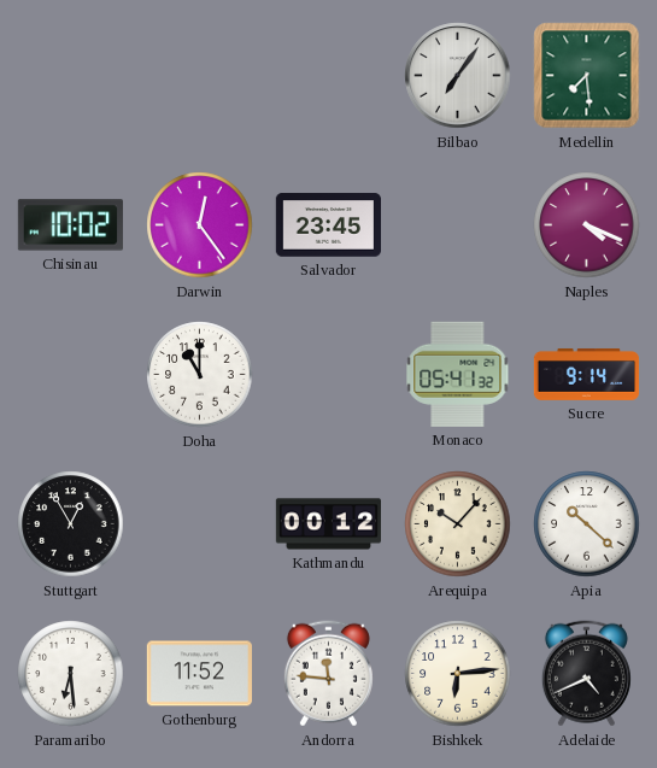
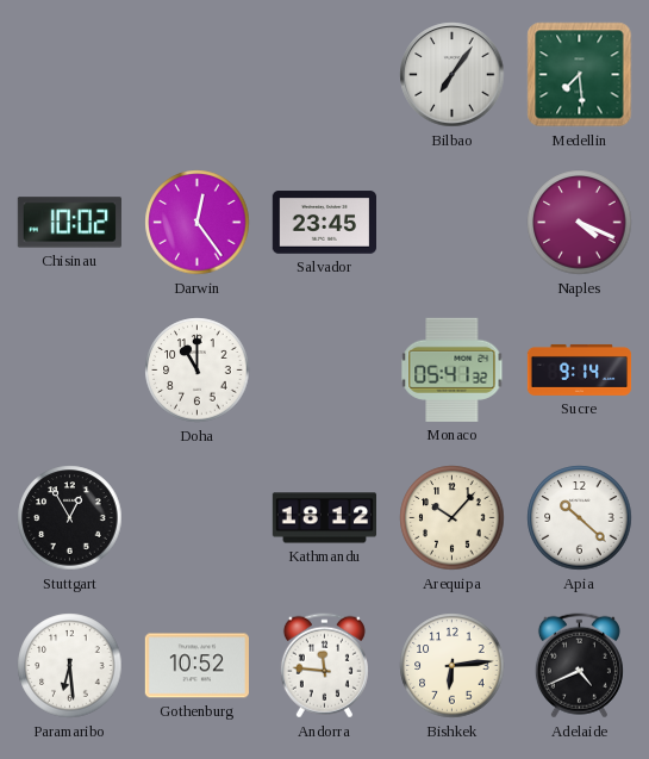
Kathmandu: 00:12 -> 18:12
Gothenburg: 11:52 -> 10:52
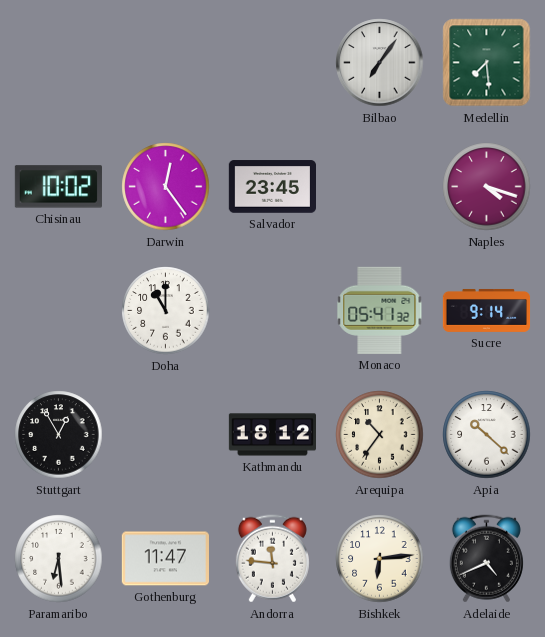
Naples: 4:19 -> 4:18
Arequipa: 10:07 -> 10:36
Gothenburg: 10:52 -> 11:47
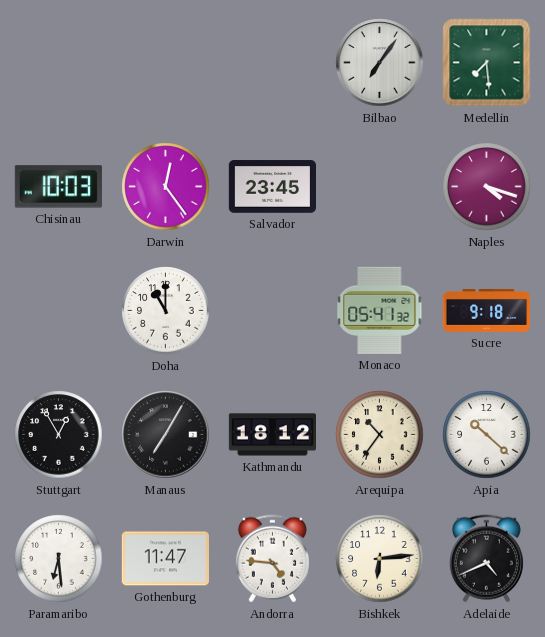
Chisinau: 10:02 -> 10:03
Sucre: 9:14 -> 9:18
Manaus: none -> 7:05
Andorra: 11:46 -> 4:46
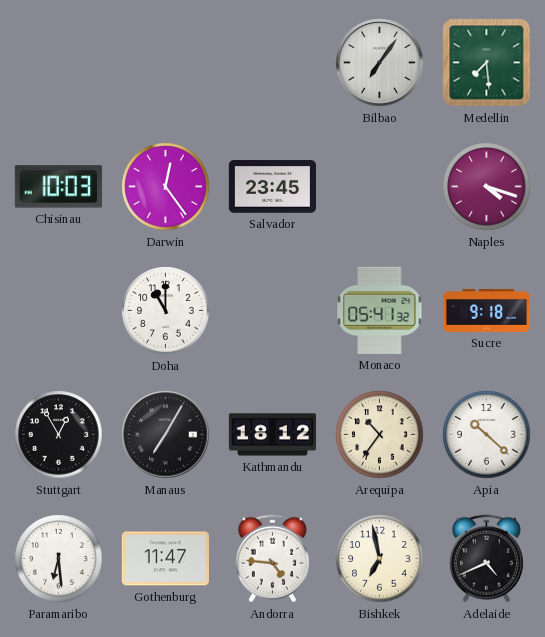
Bishkek: 6:14 -> 6:58
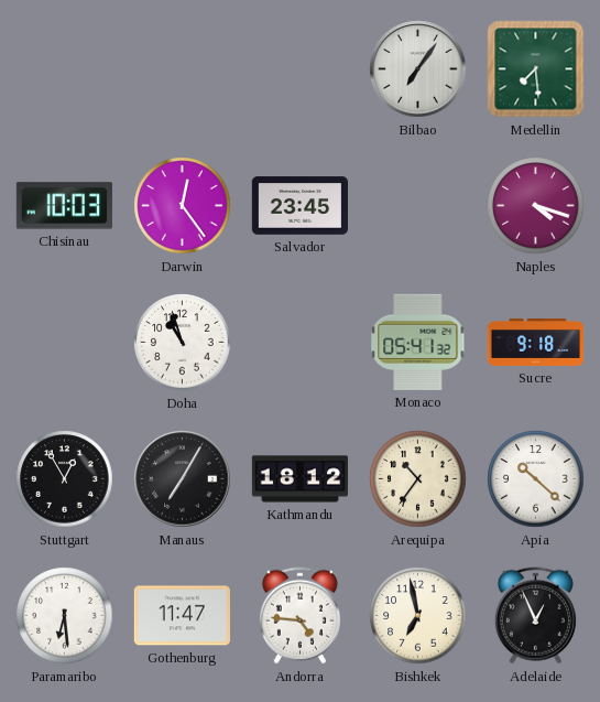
Doha: 11:00 -> 10:57
Adelaide: 4:41 -> 12:56
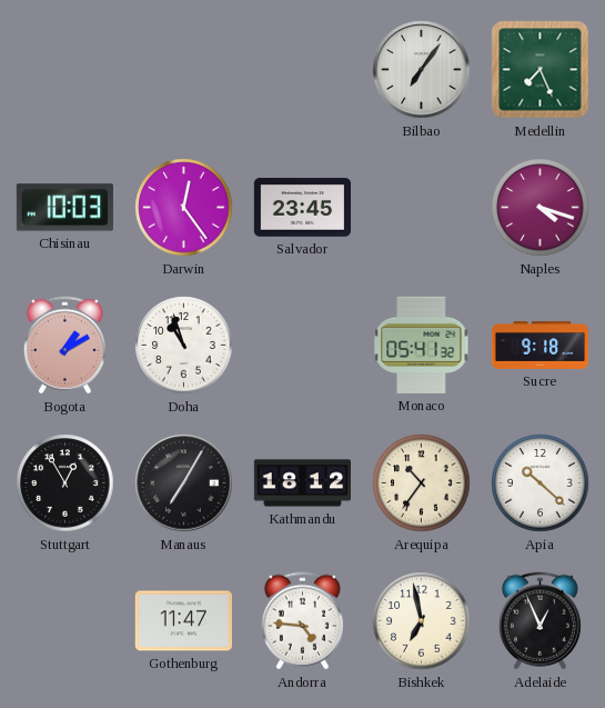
Medellin: 7:29 -> 7:26
Bogota: none -> 1:10
Paramaribo: 6:29 -> none
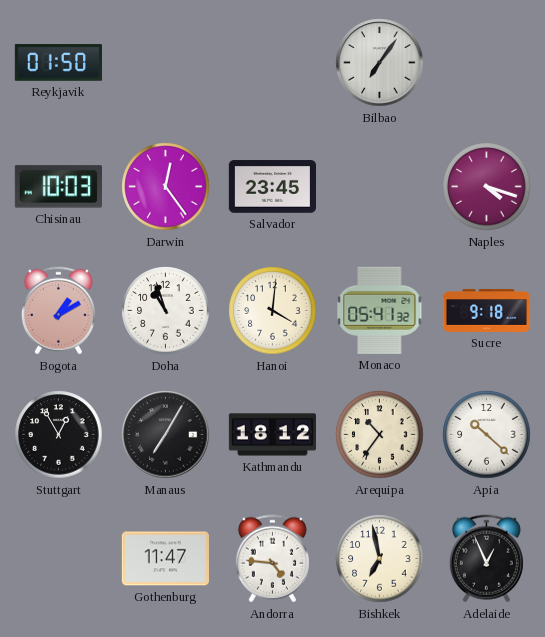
Reykjavik: none -> 01:50
Medellin: 7:26 -> none
Hanoi: none -> 4:01
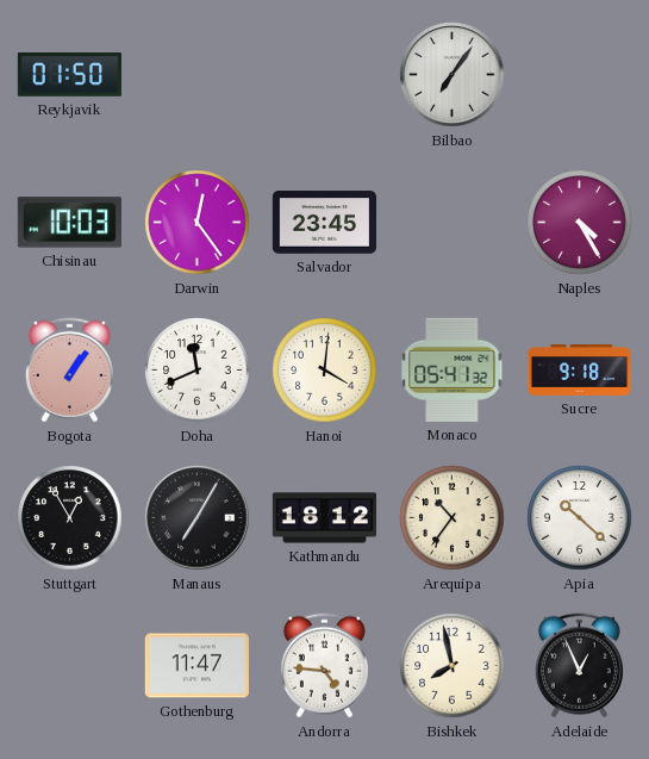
Naples: 4:18 -> 4:25
Bogota: 1:10 -> 1:06
Doha: 10:57 -> 11:41
Bishkek: 6:58 -> 7:58
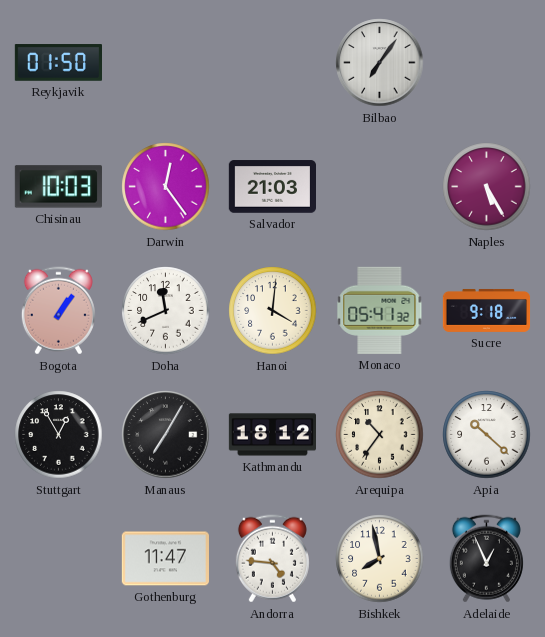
Salvador: 23:45 -> 21:03
Naples: 4:25 -> 5:25
